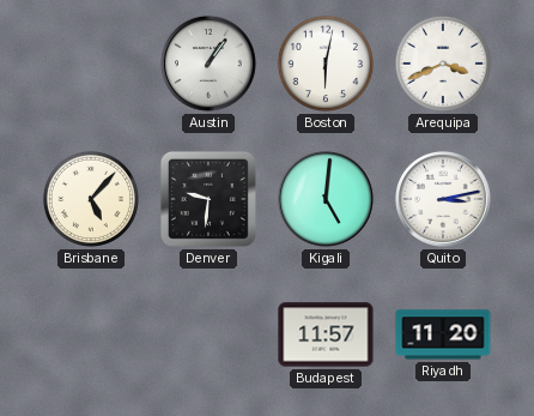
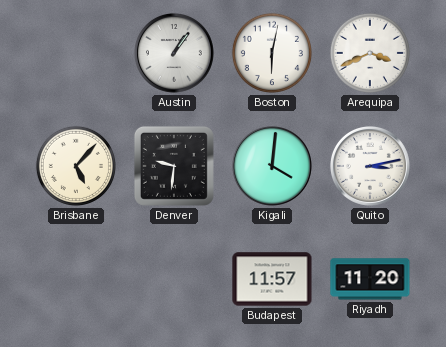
Kigali: 5:01 -> 4:01
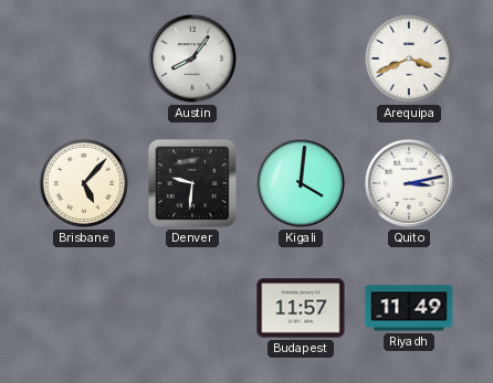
Austin: 1:06 -> 8:06
Boston: 6:02 -> none
Riyadh: 11:20 -> 11:49
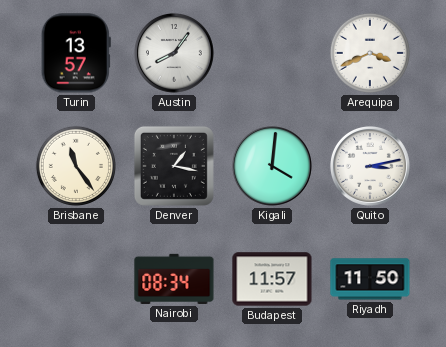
Turin: none -> 13:57
Brisbane: 5:07 -> 11:24
Denver: 9:31 -> 1:17
Nairobi: none -> 08:34
Riyadh: 11:49 -> 11:50
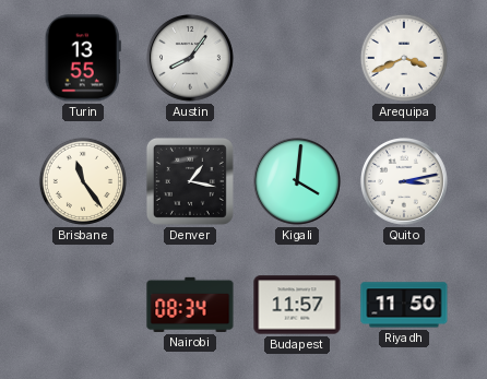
Turin: 13:57 -> 13:55
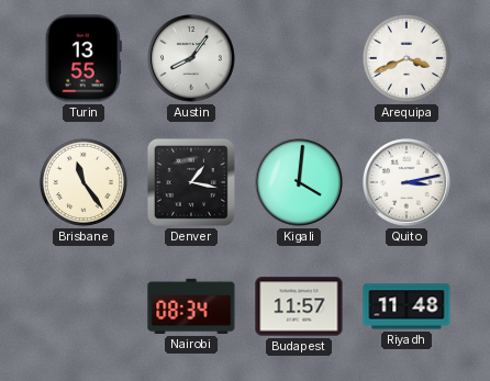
Riyadh: 11:50 -> 11:48
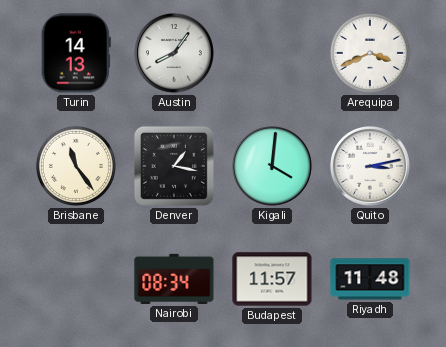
Turin: 13:55 -> 14:13
